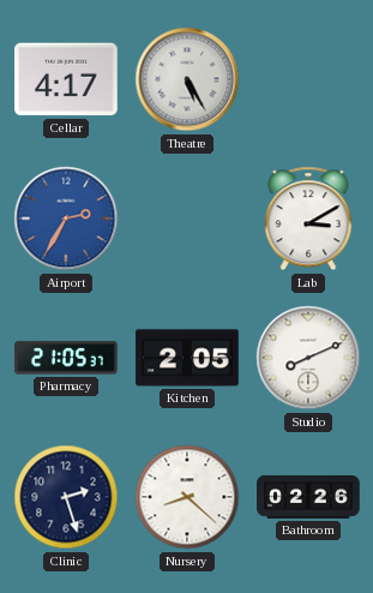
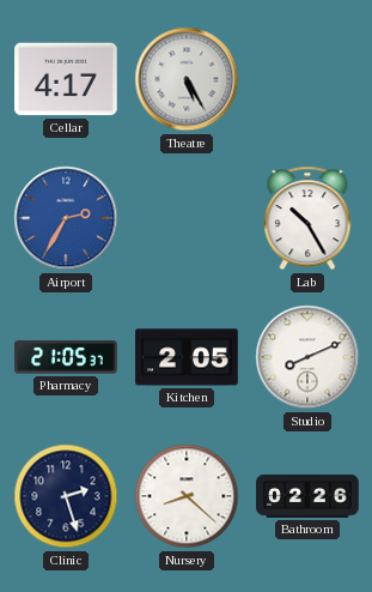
Lab: 3:10 -> 10:25
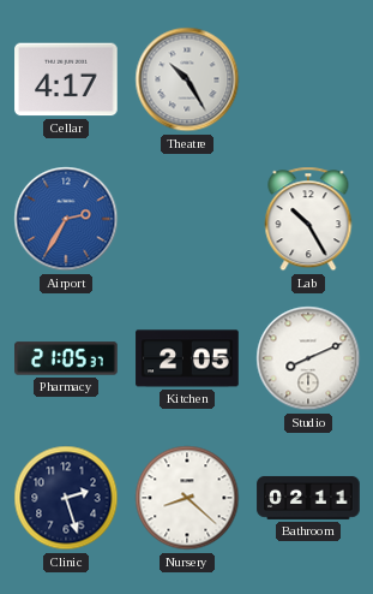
Theatre: 5:25 -> 10:25
Bathroom: 02:26 -> 02:11
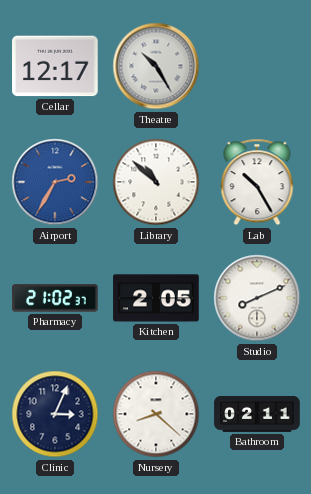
Cellar: 4:17 -> 12:17
Library: none -> 10:52
Pharmacy: 21:05 -> 21:02
Clinic: 2:27 -> 3:04
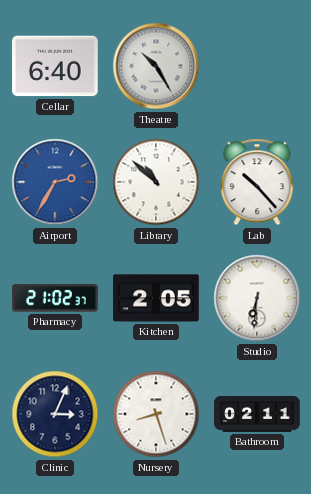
Cellar: 12:17 -> 6:40
Lab: 10:25 -> 10:23
Studio: 8:11 -> 6:31
Nursery: 8:22 -> 8:27
